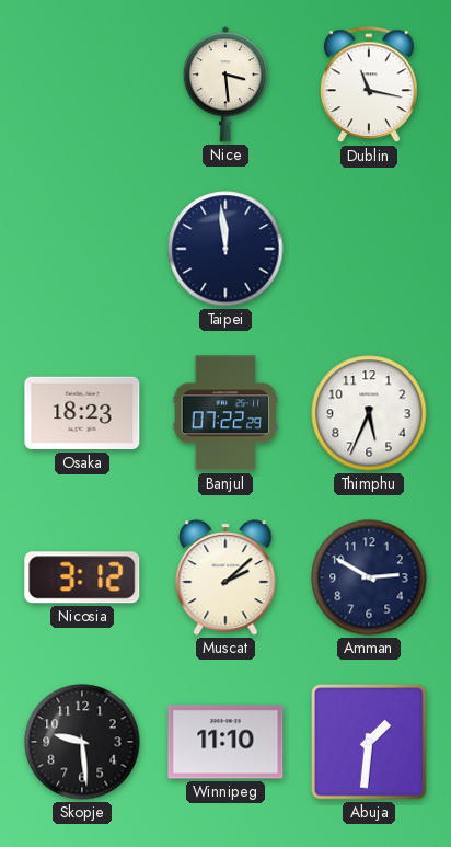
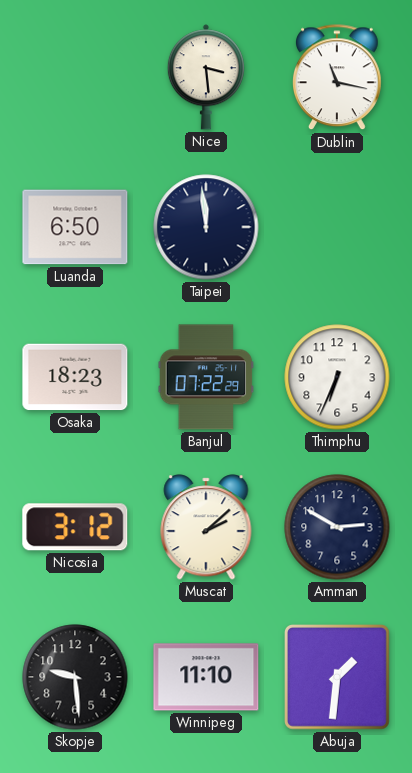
Luanda: none -> 6:50
Thimphu: 5:34 -> 6:34
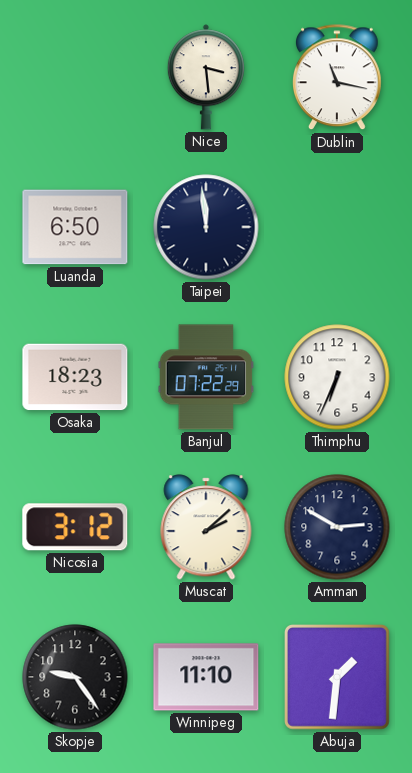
Skopje: 9:29 -> 9:24
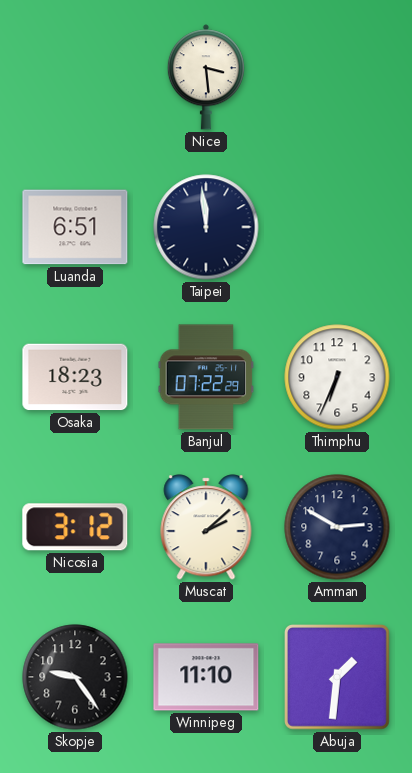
Dublin: 11:17 -> none
Luanda: 6:50 -> 6:51
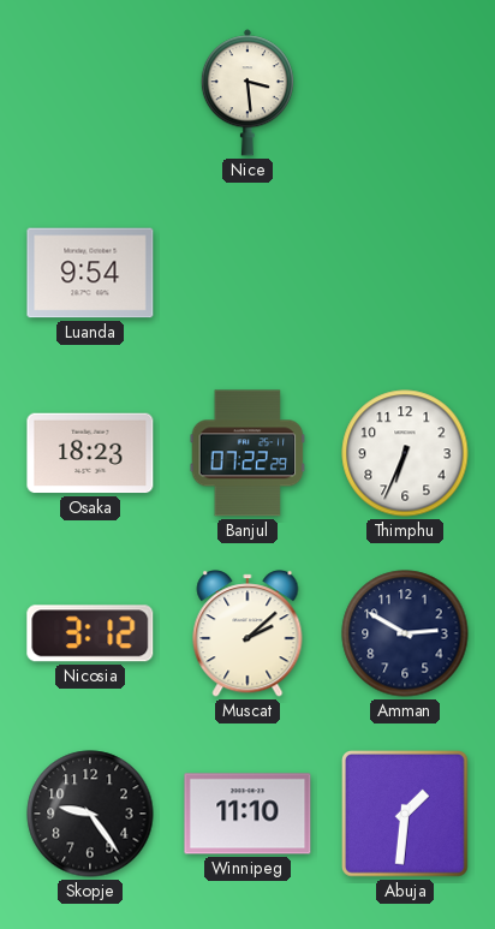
Luanda: 6:51 -> 9:54
Taipei: 11:59 -> none
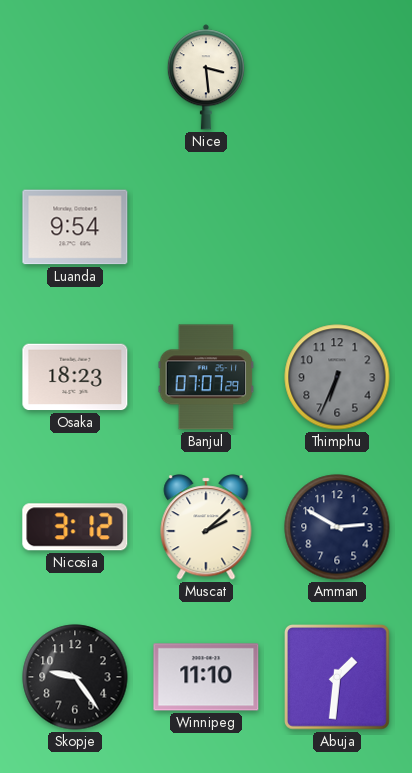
Banjul: 07:22 -> 07:07
Thimphu dial: white -> grey
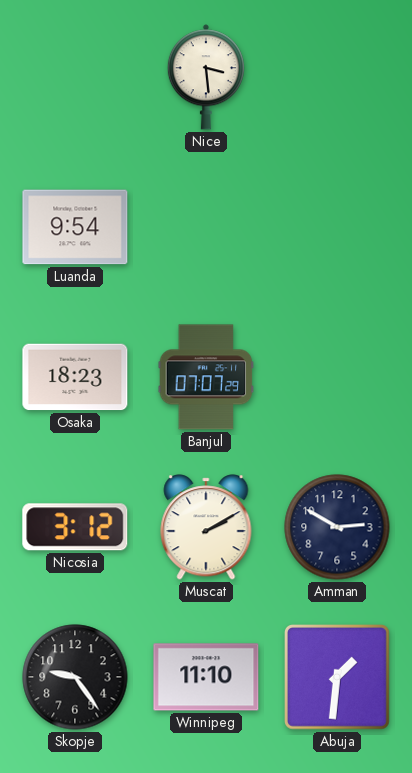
Thimphu: 6:34 -> none
Muscat: 2:08 -> 2:10
